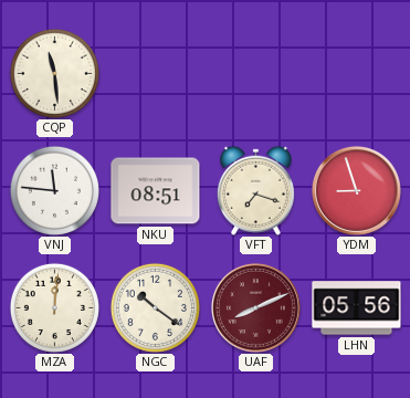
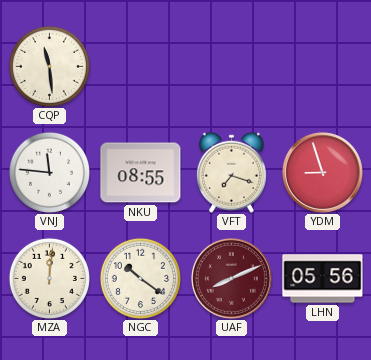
NKU: 08:51 -> 08:55
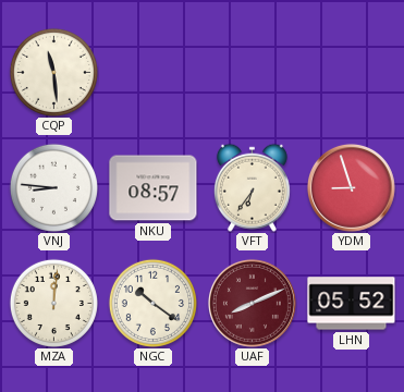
VNJ: 11:46 -> 8:46
NKU: 08:55 -> 08:57
VFT: 7:18 -> 6:36
LHN: 05:56 -> 05:52
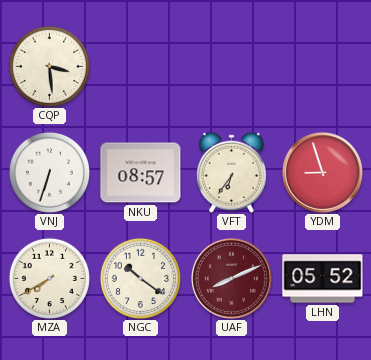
CQP: 11:29 -> 3:29
VNJ: 8:46 -> 6:33
MZA: 12:01 -> 7:40
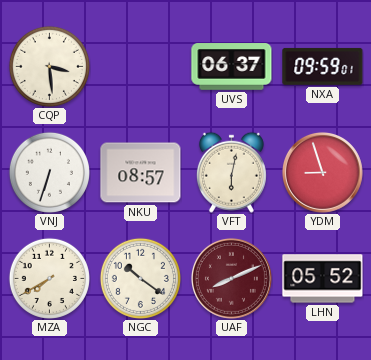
UVS: none -> 06:37
NXA: none -> 09:59
VFT: 6:36 -> 6:02
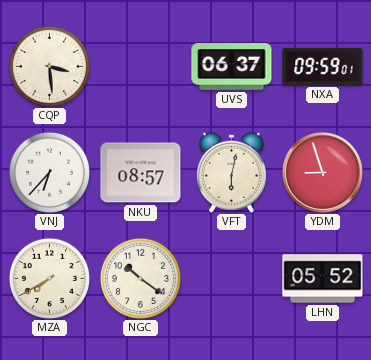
VNJ: 6:33 -> 6:37
UAF: 8:11 -> none
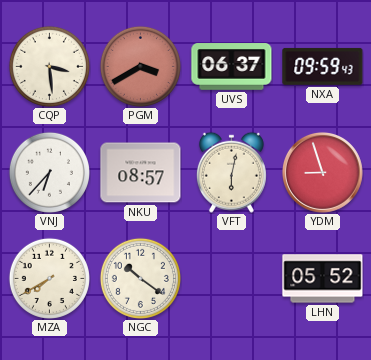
PGM: none -> 3:40
NXA: 09:59:01 -> 09:59:43
